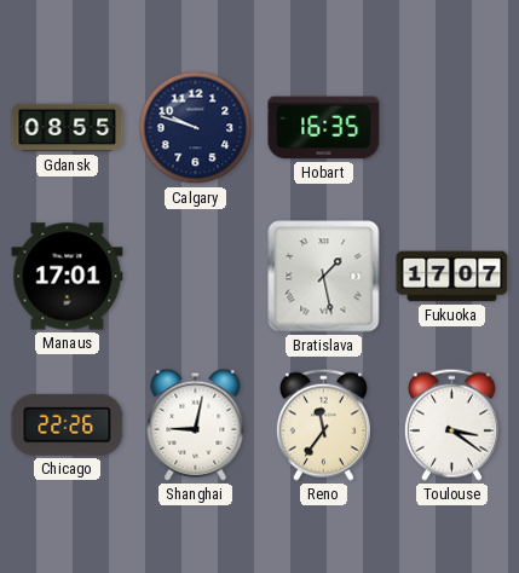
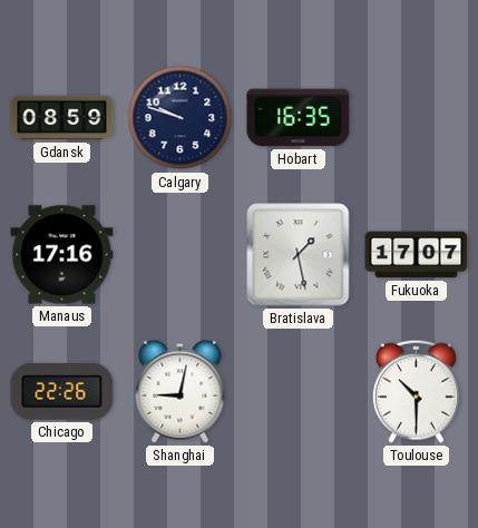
Gdansk: 08:55 -> 08:59
Manaus: 17:01 -> 17:16
Reno: 11:36 -> none
Toulouse: 3:21 -> 10:30
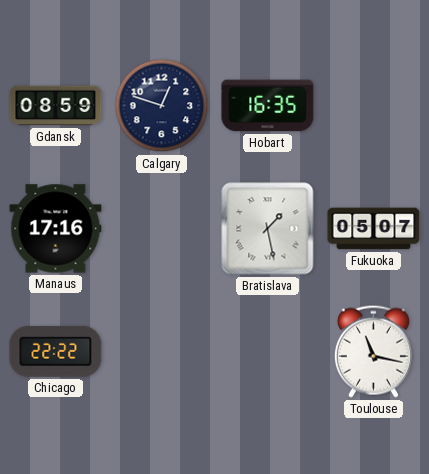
Calgary: 9:48 -> 12:48
Fukuoka: 17:07 -> 05:07
Chicago: 22:26 -> 22:22
Shanghai: 9:02 -> none
Toulouse: 10:30 -> 11:17
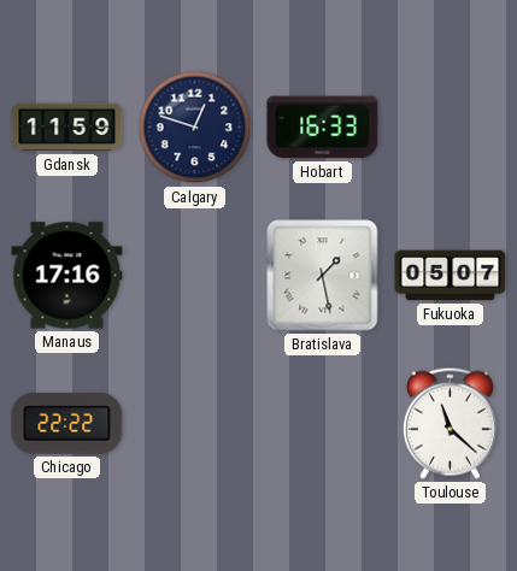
Gdansk: 08:59 -> 11:59
Hobart: 16:35 -> 16:33
Toulouse: 11:17 -> 11:22
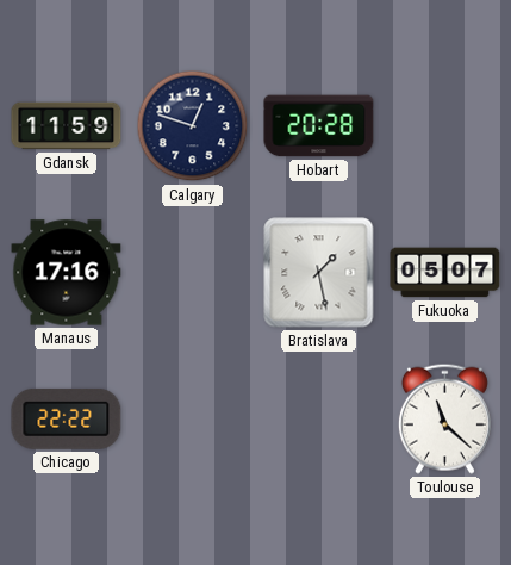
Hobart: 16:33 -> 20:28
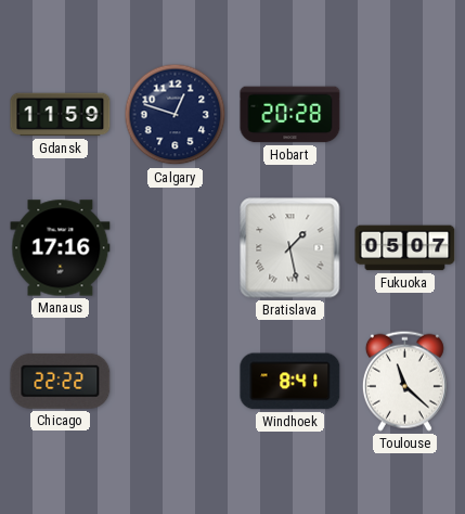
Windhoek: none -> 8:41
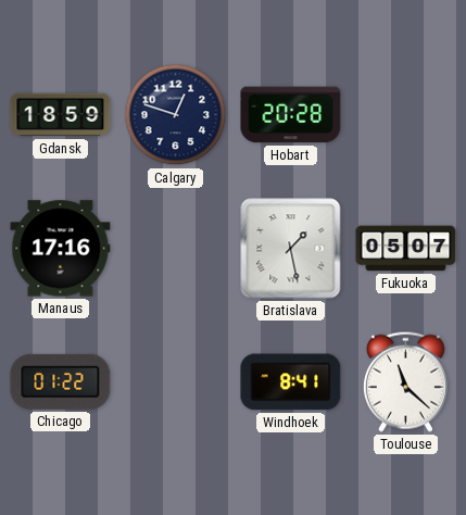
Gdansk: 11:59 -> 18:59
Chicago: 22:22 -> 01:22
